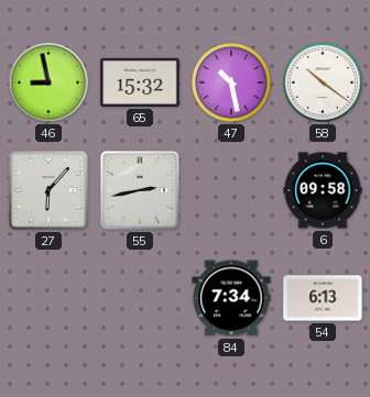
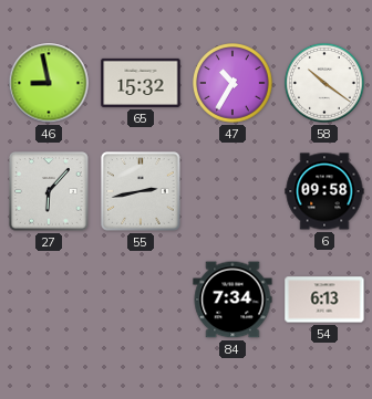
47: 10:28 -> 10:35
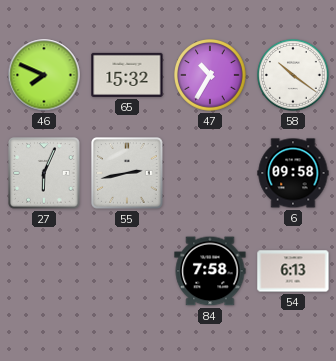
46: 8:58 -> 7:49
27: 6:07 -> 6:04
84: 7:34 -> 7:58
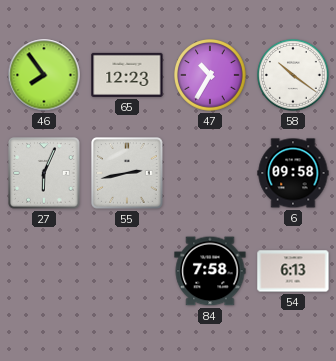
46: 7:49 -> 7:54
65: 15:32 -> 12:23
